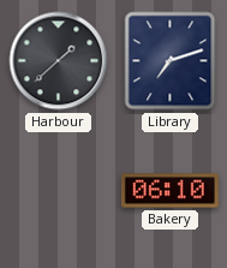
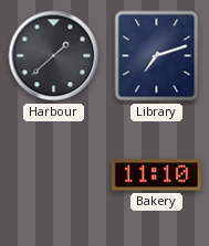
Bakery: 06:10 -> 11:10
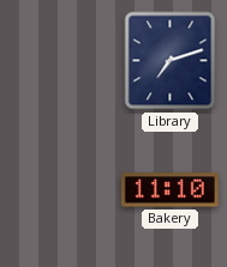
Harbour: 1:38 -> none
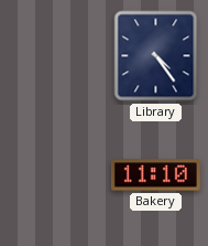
Library: 7:12 -> 4:24
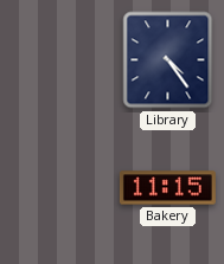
Bakery: 11:10 -> 11:15
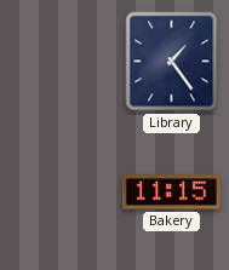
Library: 4:24 -> 1:24
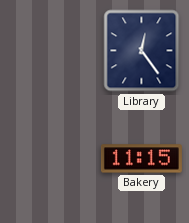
Library: 1:24 -> 12:24
